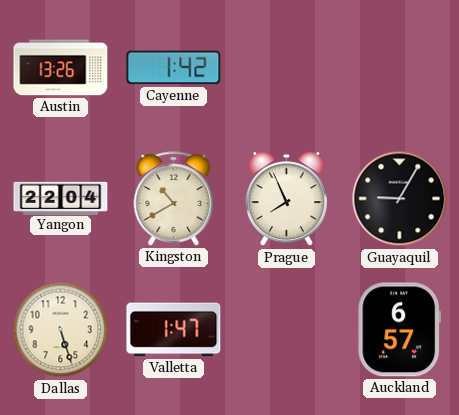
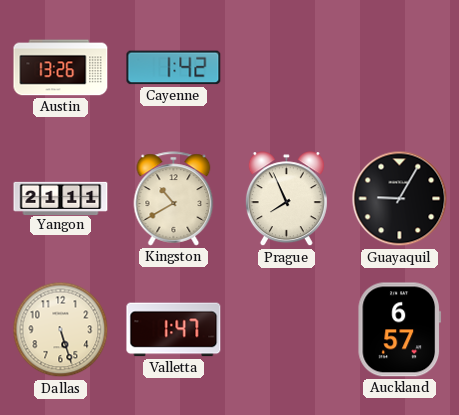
Yangon: 22:04 -> 21:11
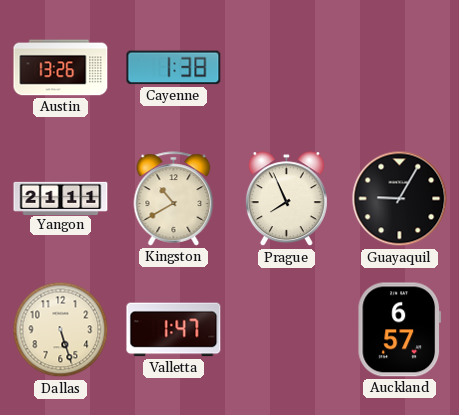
Cayenne: 1:42 -> 1:38
